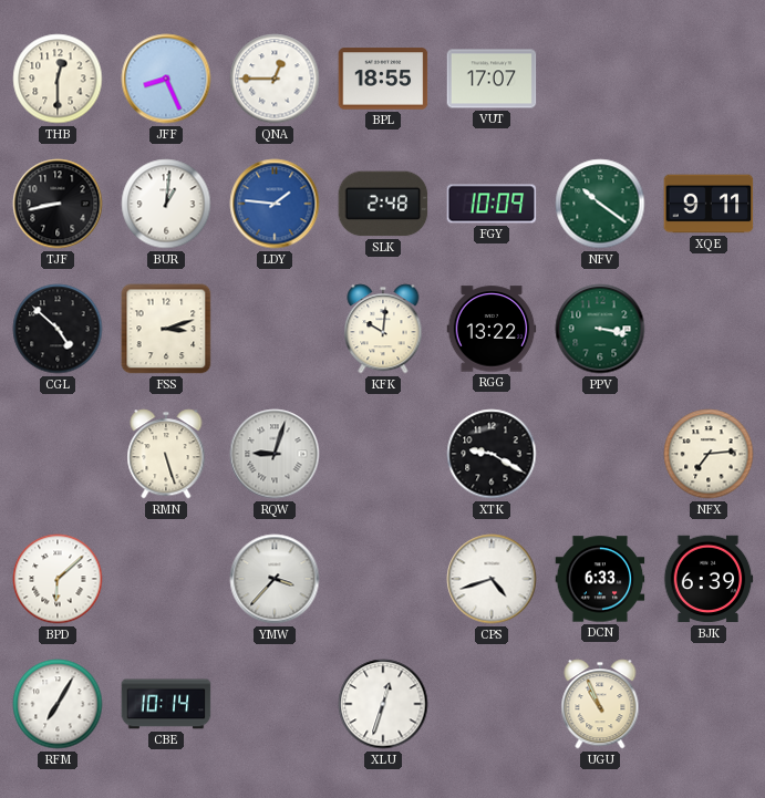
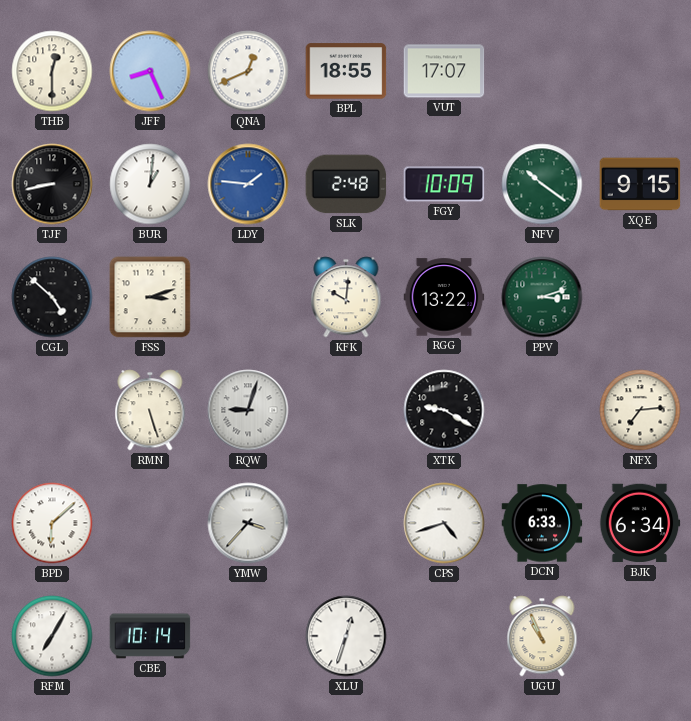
QNA: 12:45 -> 12:41
XQE: 9:11 -> 9:15
PPV: 3:17 -> 3:12
BJK: 6:39 -> 6:34
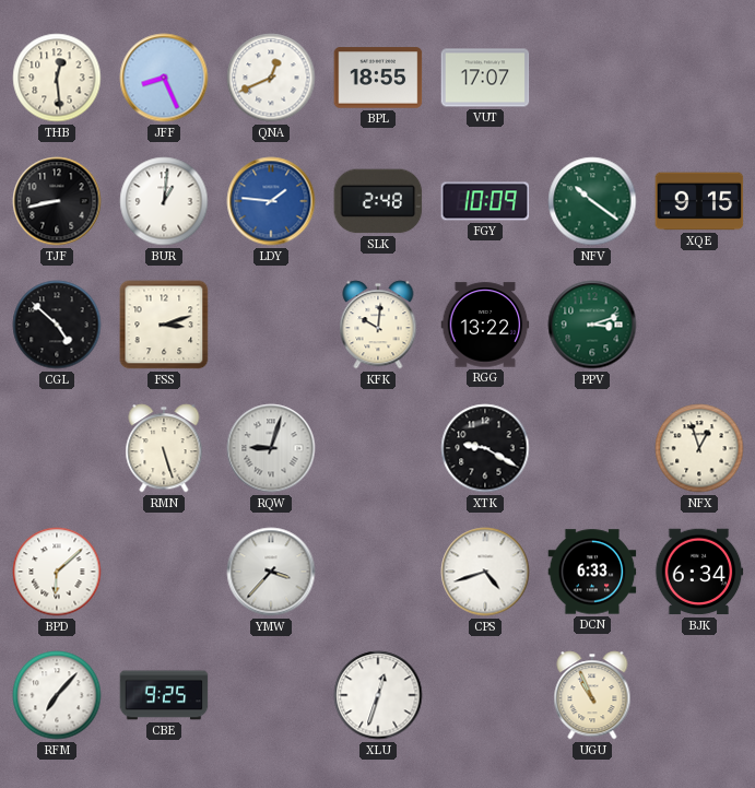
THB: 12:30 -> 12:29
NFX: 7:14 -> 12:57
RFM: 7:05 -> 7:07
CBE: 10:14 -> 9:25
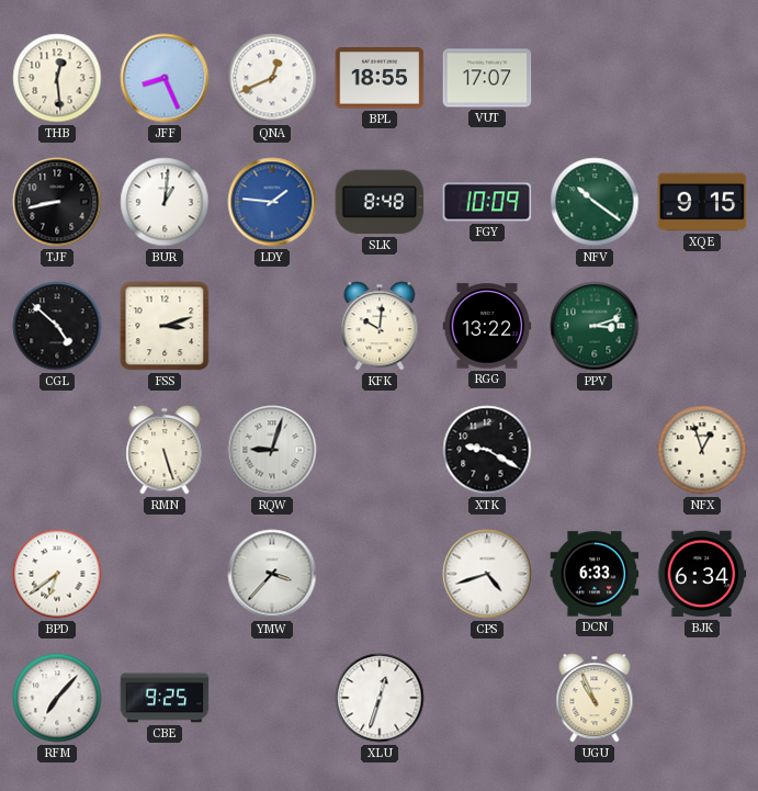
SLK: 2:48 -> 8:48
BPD: 6:08 -> 6:39
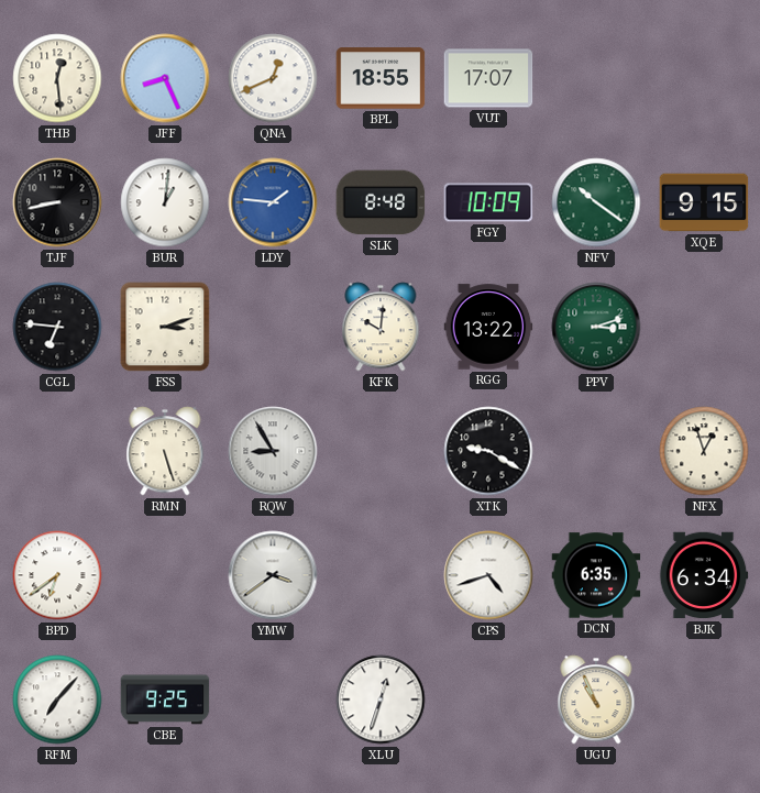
CGL: 4:52 -> 6:46
RQW: 9:03 -> 8:55
YMW: 3:37 -> 3:39
DCN: 6:33 -> 6:35
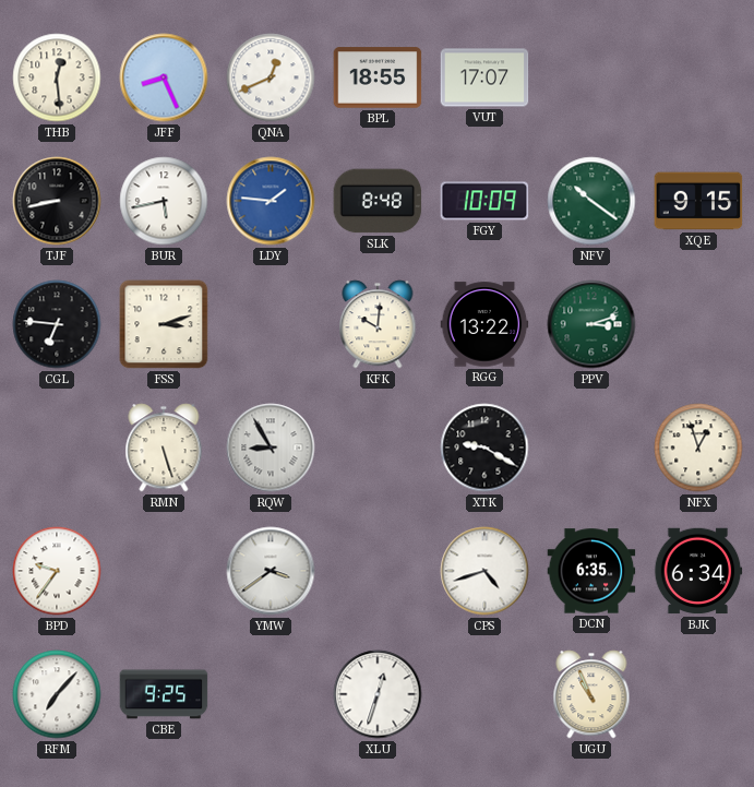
BUR: 1:01 -> 5:43
BPD: 6:39 -> 9:36
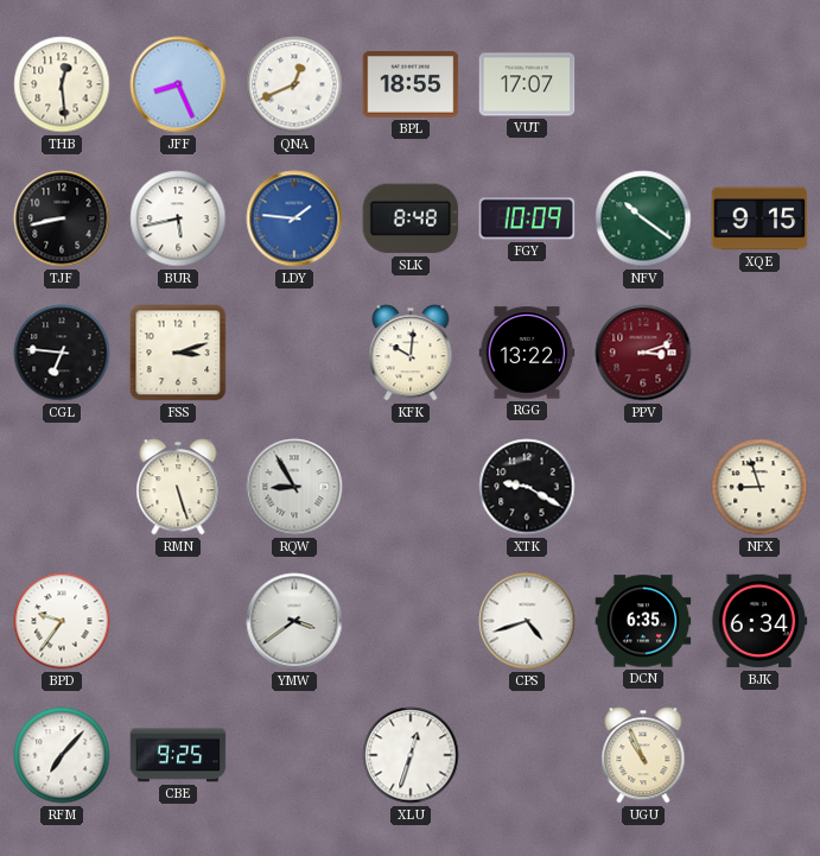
PPV dial: green -> burgundy
NFX: 12:57 -> 8:57
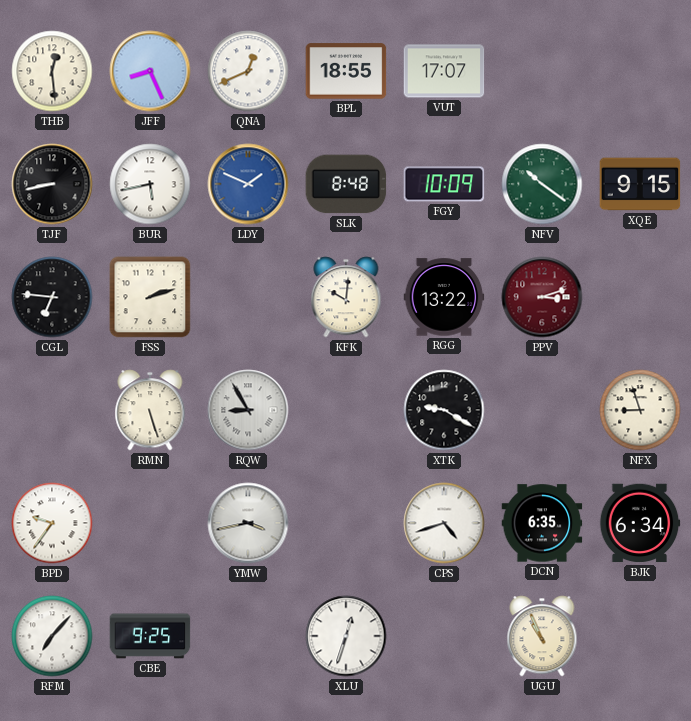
LDY: 1:46 -> 1:49
FSS: 3:12 -> 2:12
YMW: 3:39 -> 3:43
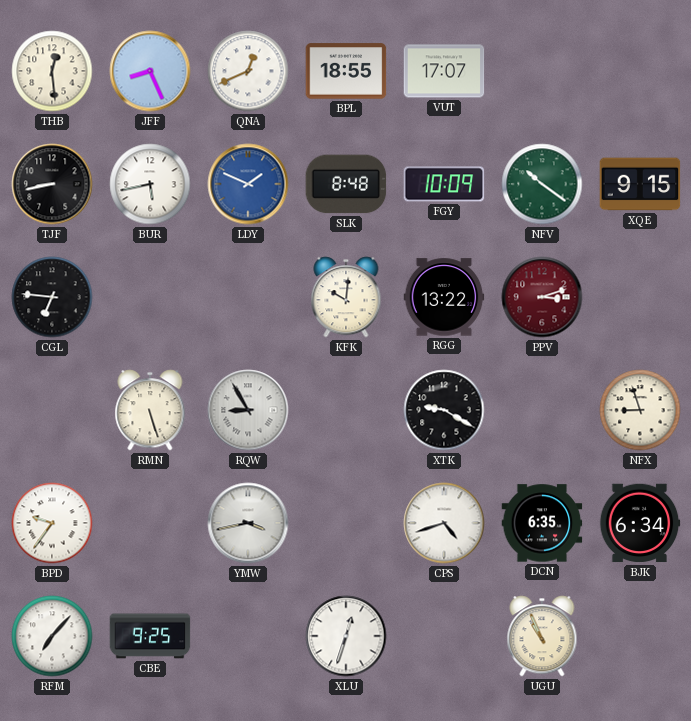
FSS: 2:12 -> none
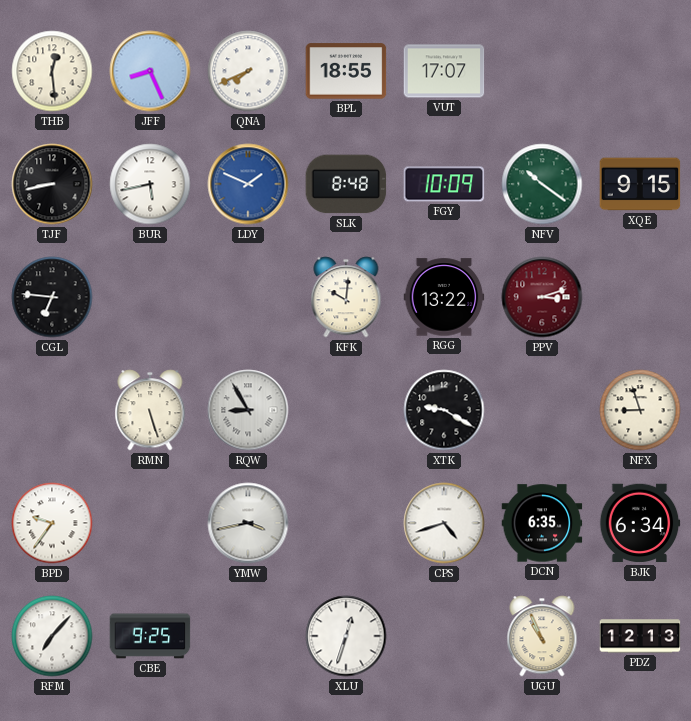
QNA: 12:41 -> 7:41
PDZ: none -> 12:13
